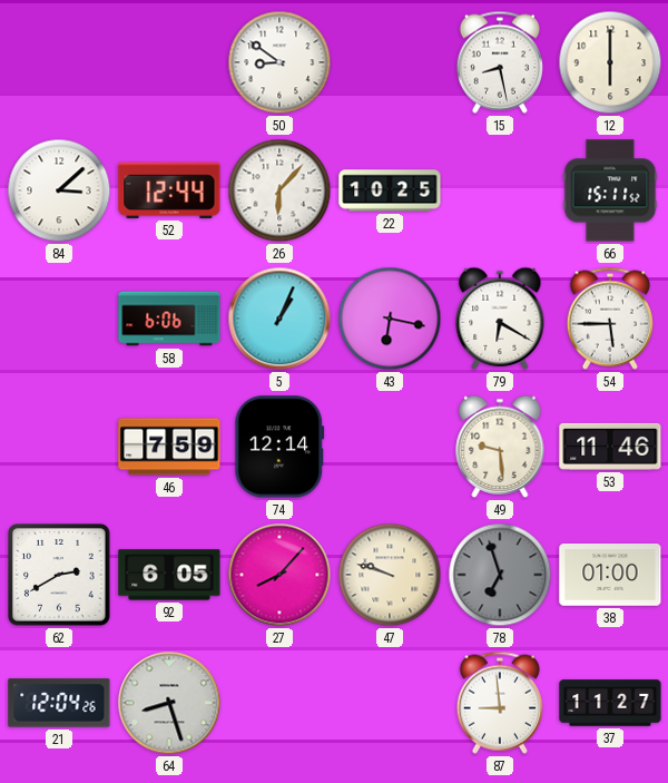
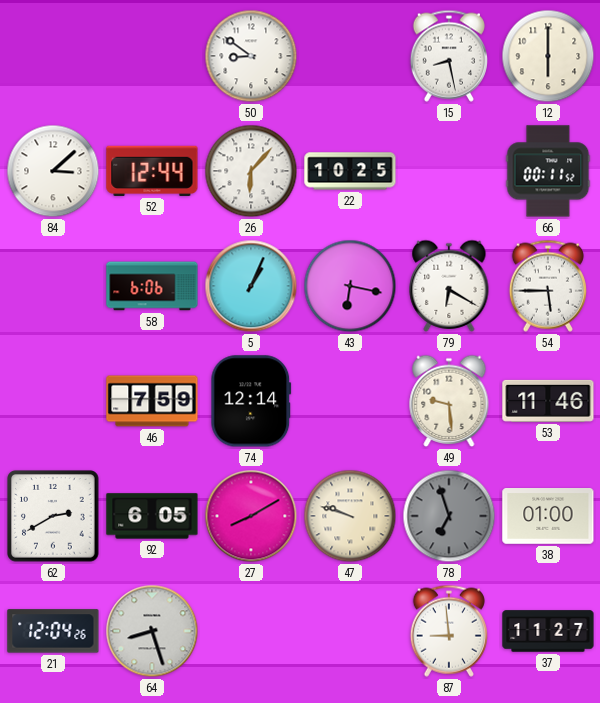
66: 15:11 -> 00:11
27: 8:07 -> 8:10
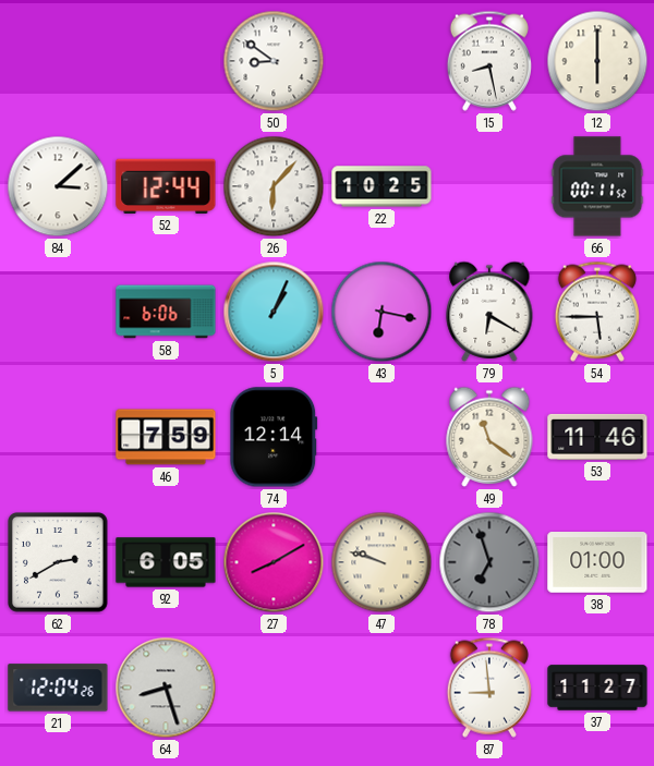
49: 9:29 -> 11:21
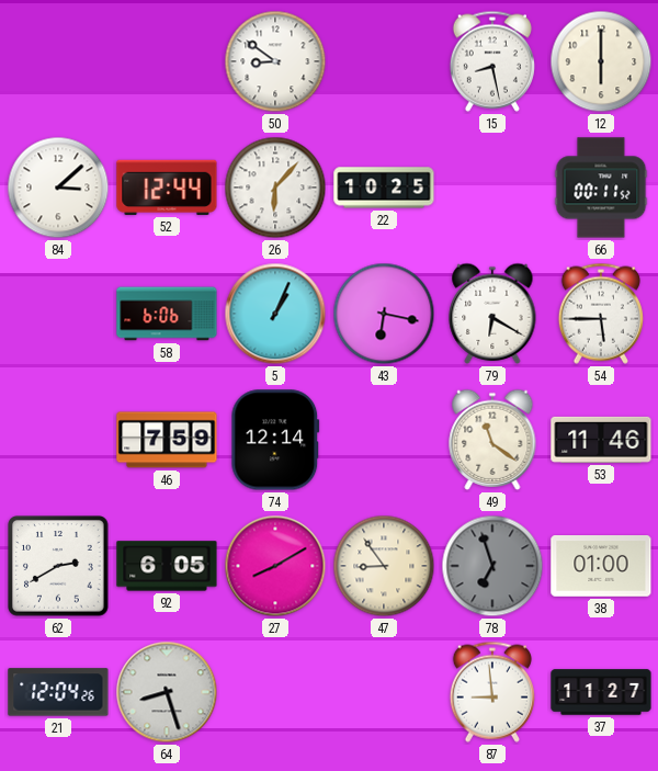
47: 9:48 -> 8:54
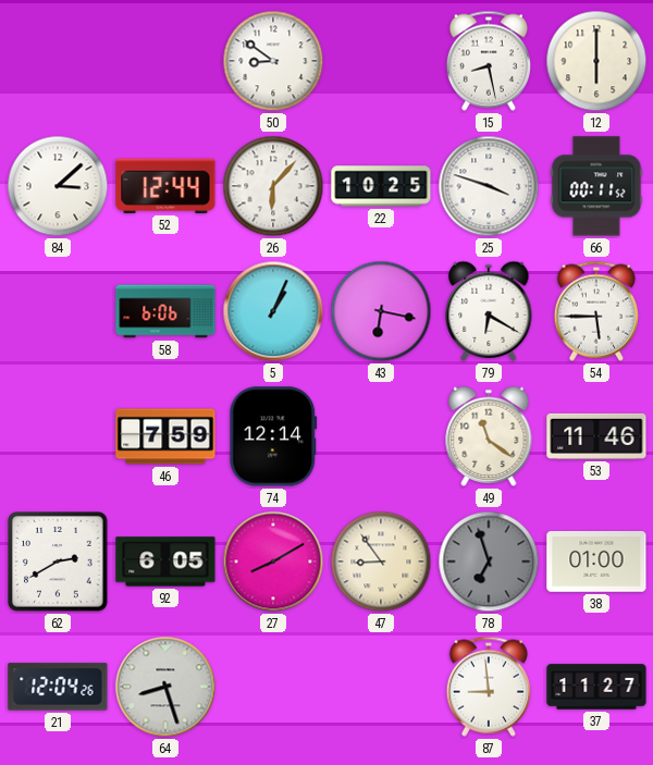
25: none -> 3:48
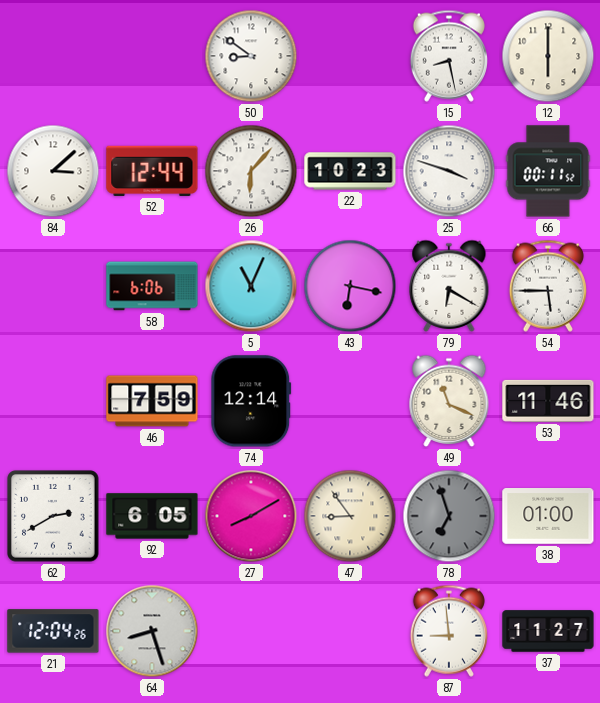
22: 10:25 -> 10:23
5: 1:04 -> 11:04
49: 11:21 -> 11:19
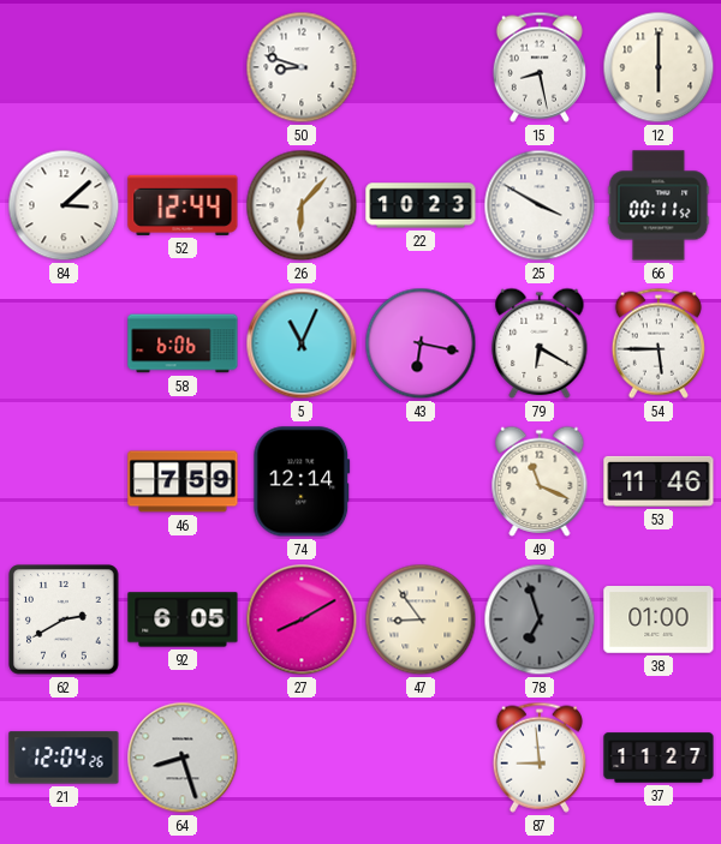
50: 8:51 -> 8:48
25: 3:48 -> 3:50
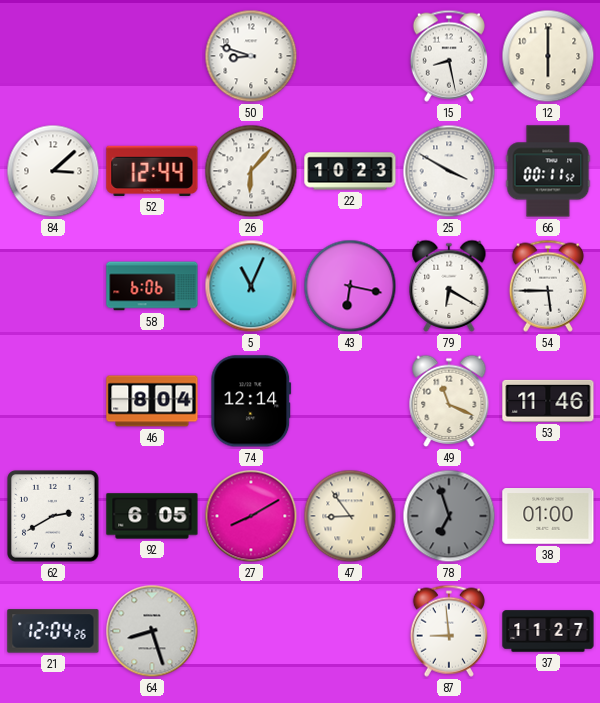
46: 7:59 -> 8:04
